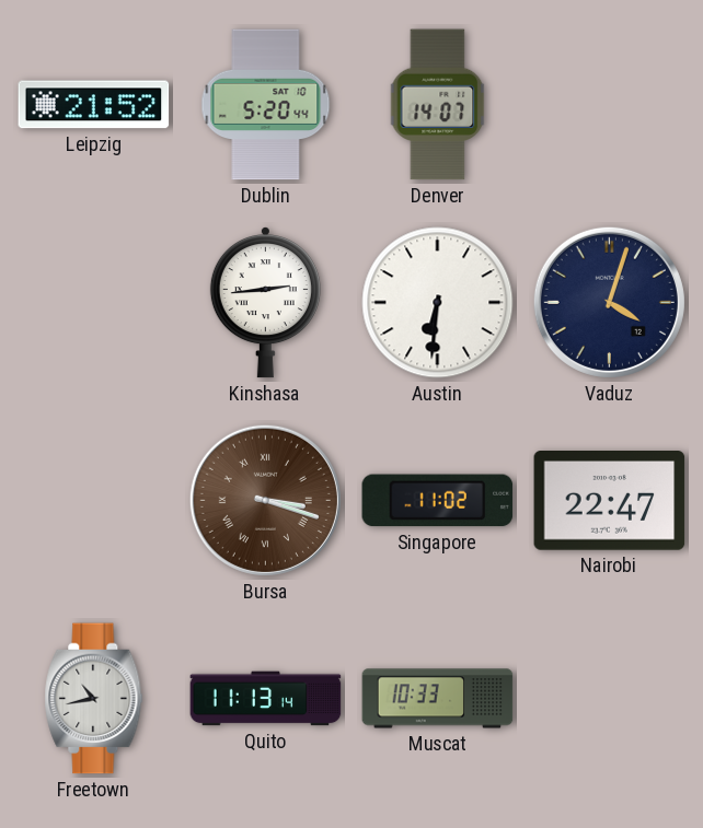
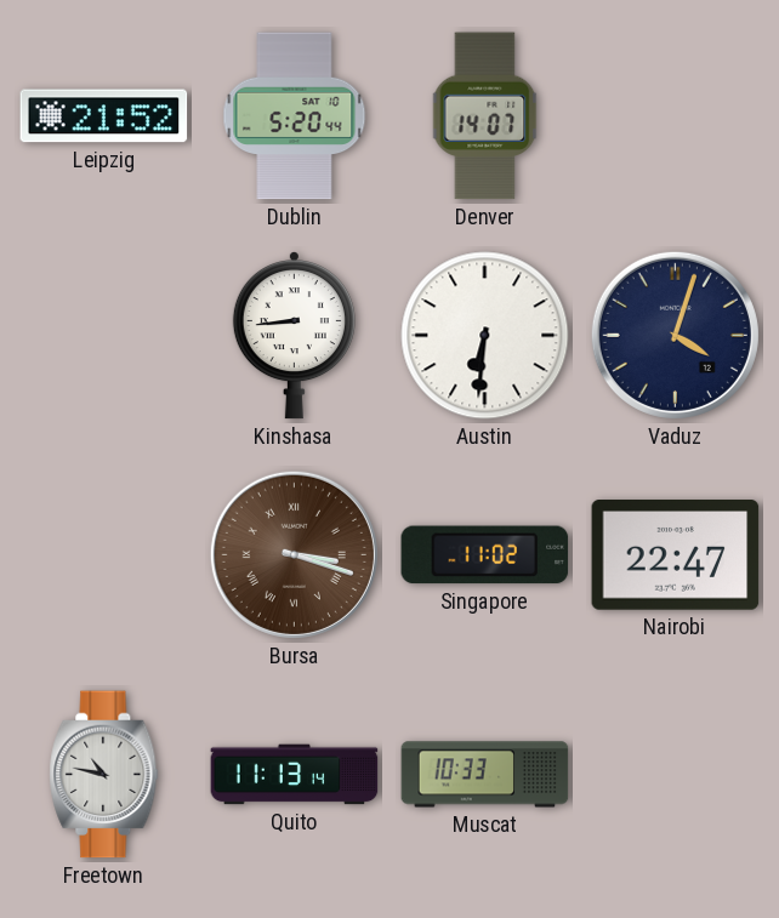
Kinshasa: 2:44 -> 8:44
Freetown: 10:43 -> 10:47
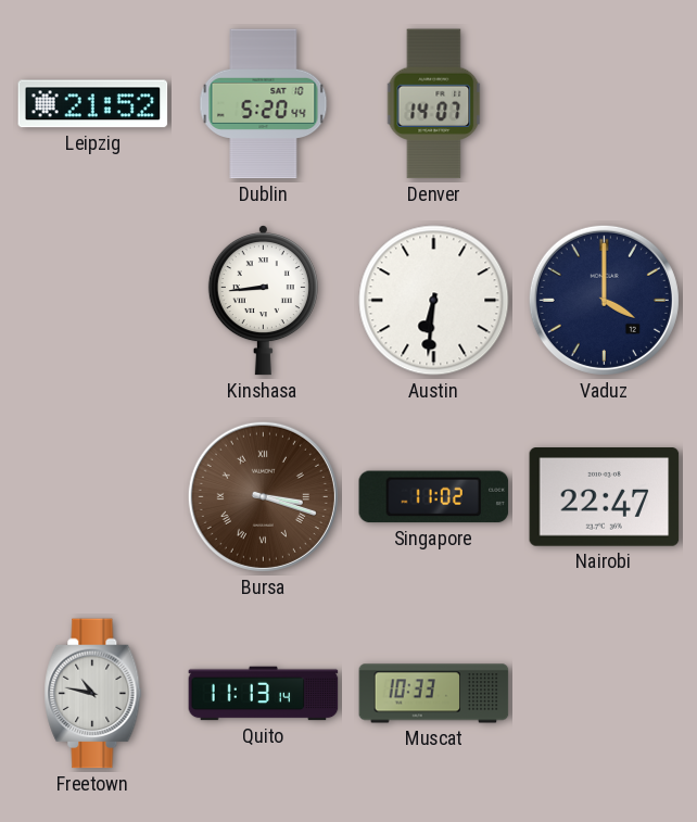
Vaduz: 4:03 -> 4:00
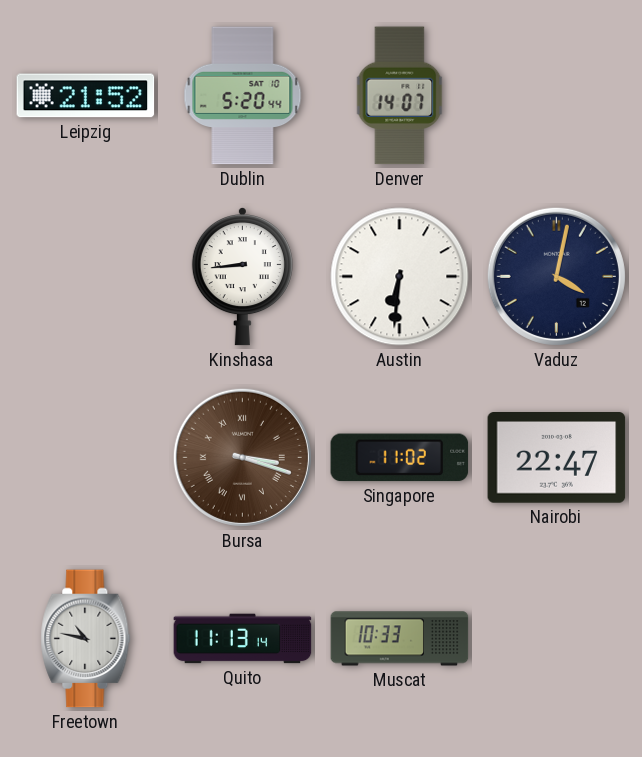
Vaduz: 4:00 -> 4:02
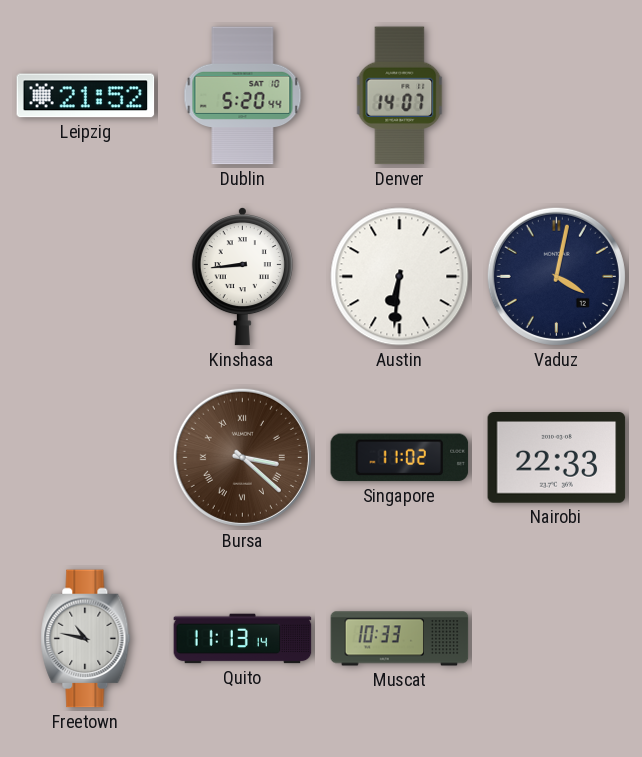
Bursa: 3:18 -> 3:22
Nairobi: 22:47 -> 22:33
